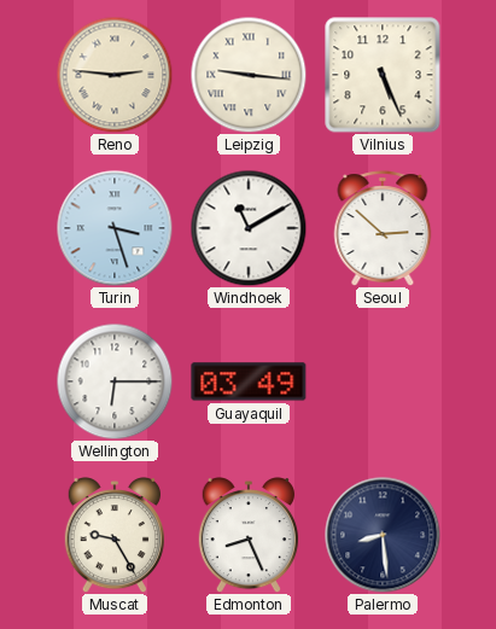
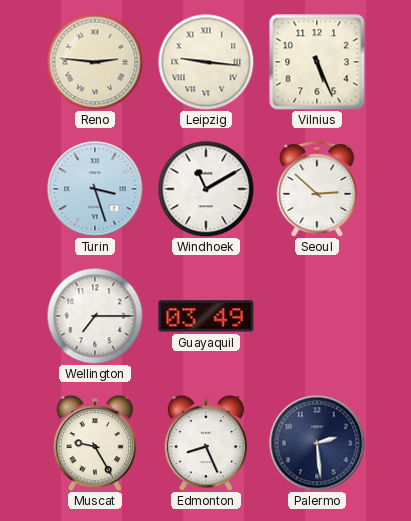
Wellington: 6:15 -> 7:15
Palermo: 8:29 -> 2:29
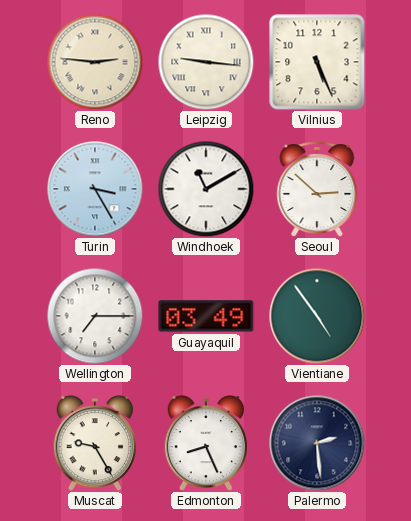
Turin: 3:27 -> 3:25
Vientiane: none -> 4:54
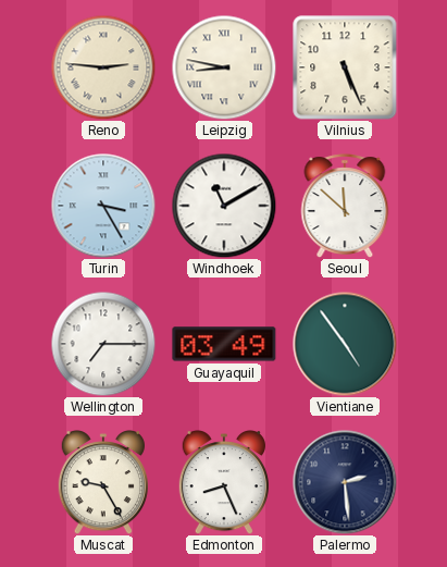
Leipzig: 9:16 -> 8:47
Seoul: 2:52 -> 11:52
